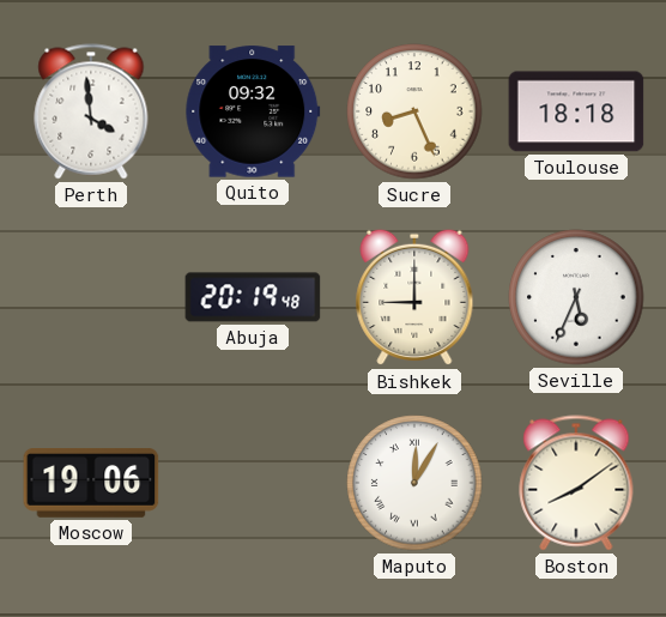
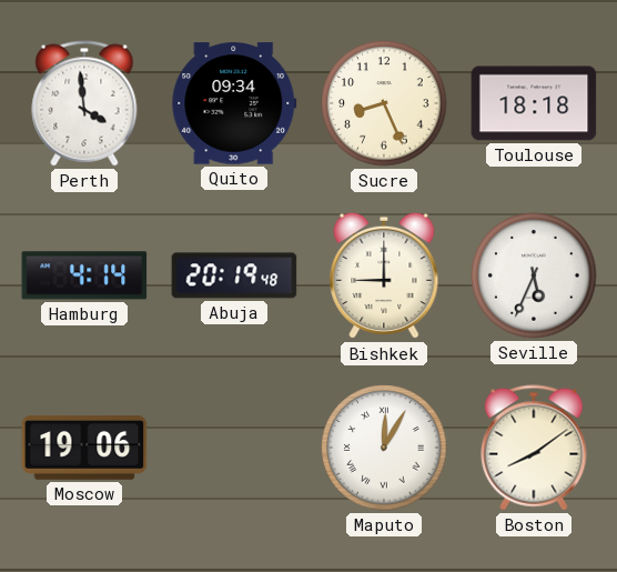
Quito: 09:32 -> 09:34
Hamburg: none -> 4:14
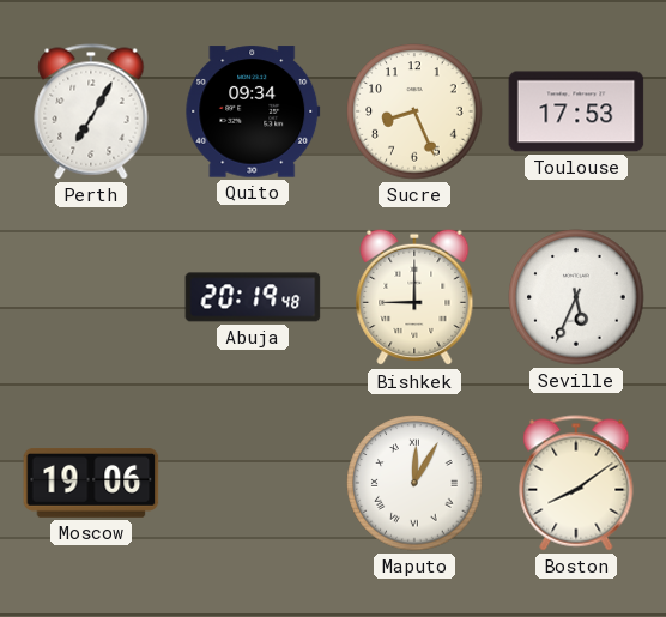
Perth: 3:59 -> 7:05
Toulouse: 18:18 -> 17:53
Hamburg: 4:14 -> none
